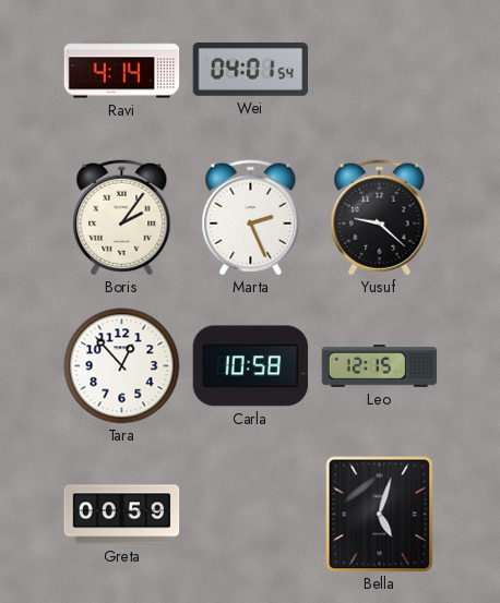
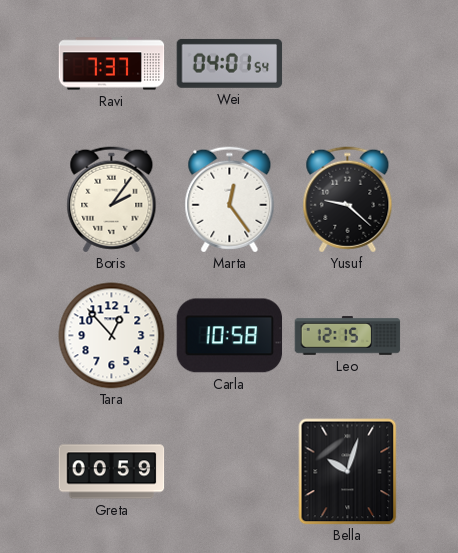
Ravi: 4:14 -> 7:37
Marta: 2:26 -> 12:24
Bella: 5:03 -> 10:03
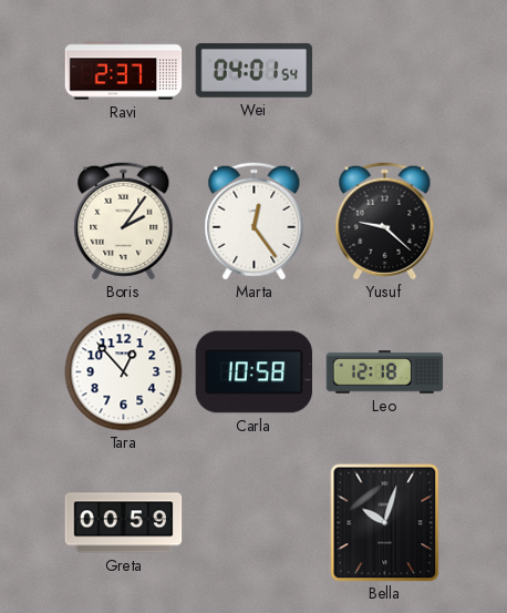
Ravi: 7:37 -> 2:37
Leo: 12:15 -> 12:18
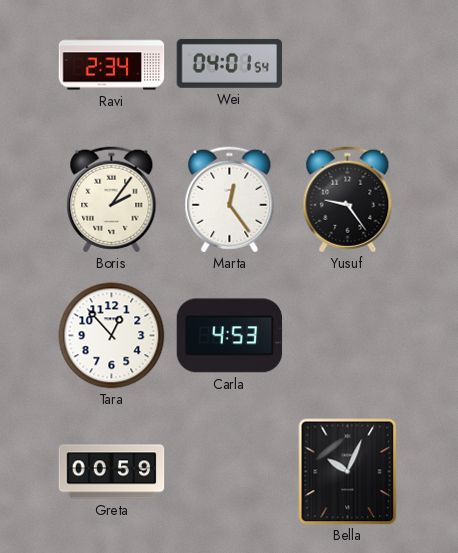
Ravi: 2:37 -> 2:34
Yusuf: 9:22 -> 9:24
Carla: 10:58 -> 4:53
Leo: 12:18 -> none
Bella: 10:03 -> 10:04
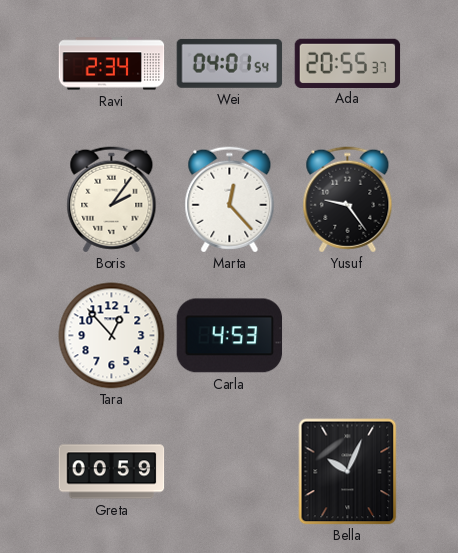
Ada: none -> 20:55
Marta: 12:24 -> 12:23
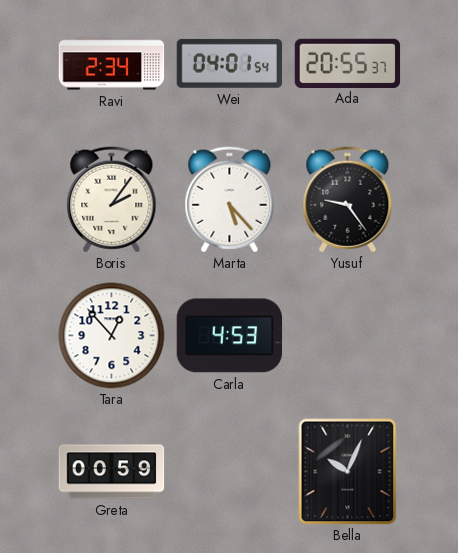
Marta: 12:23 -> 5:23
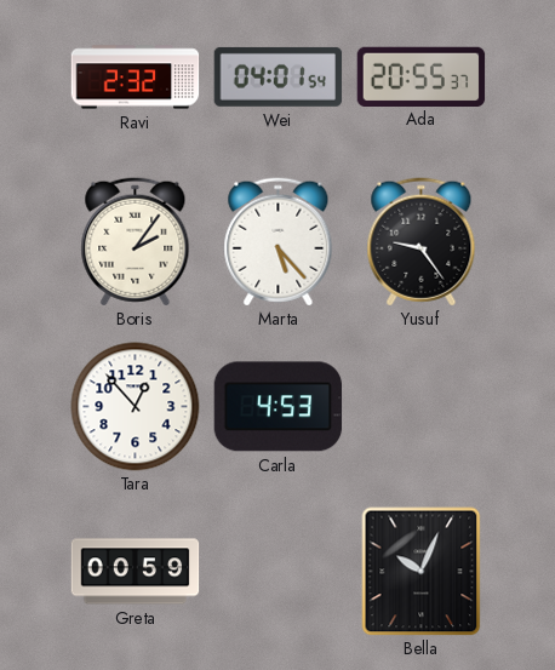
Ravi: 2:34 -> 2:32
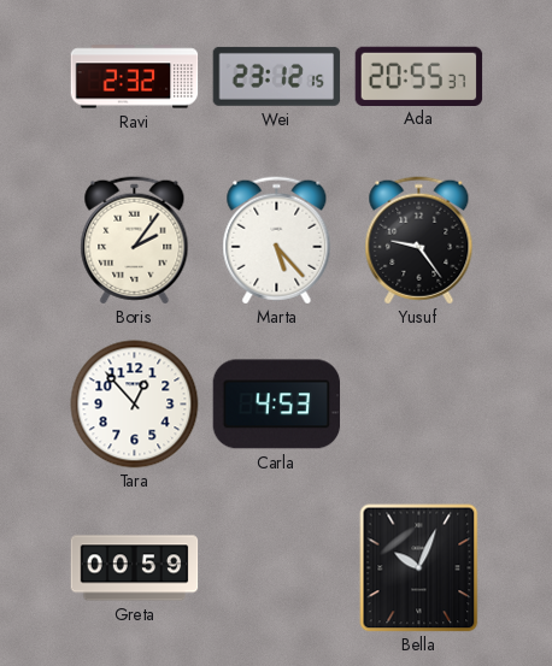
Wei: 04:01 -> 23:12
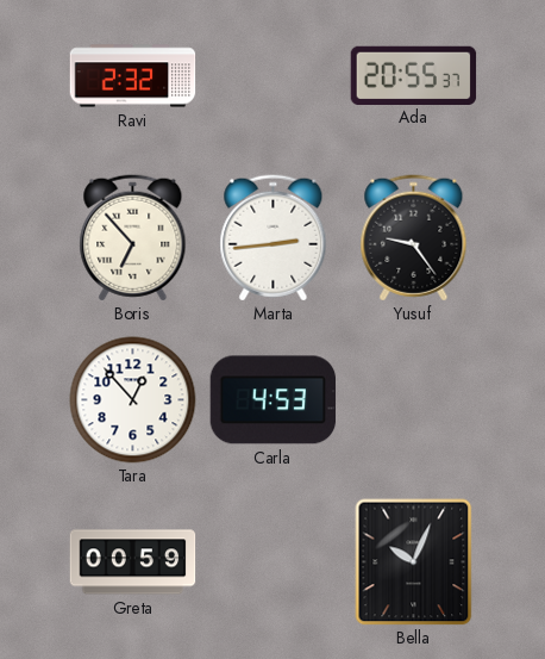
Wei: 23:12 -> none
Boris: 2:06 -> 6:53
Marta: 5:23 -> 2:44
